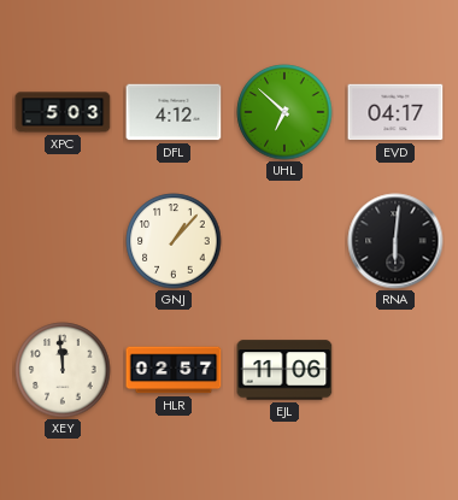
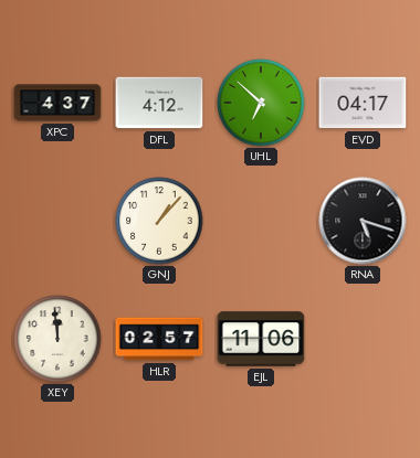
XPC: 5:03 -> 4:37
RNA: 6:01 -> 5:18
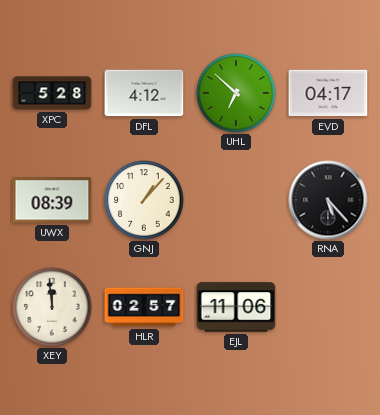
XPC: 4:37 -> 5:28
UWX: none -> 08:39
RNA: 5:18 -> 5:23
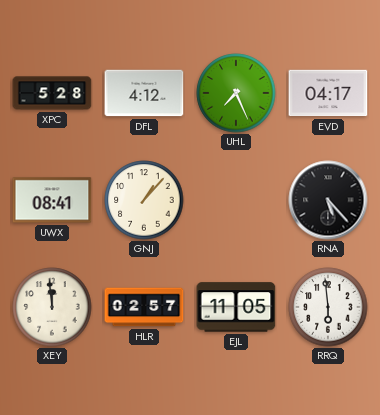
UHL: 6:52 -> 7:26
UWX: 08:39 -> 08:41
EJL: 11:06 -> 11:05
RRQ: none -> 5:59
